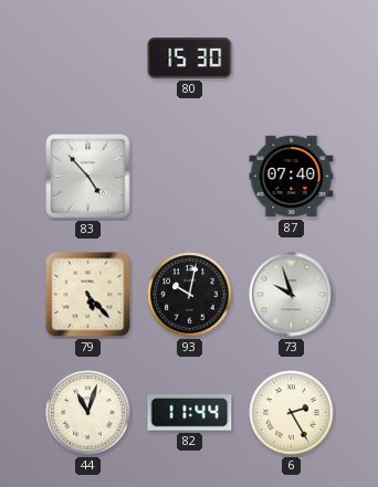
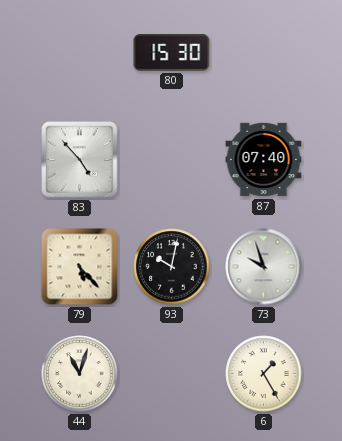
82: 11:44 -> none
6: 2:25 -> 1:25
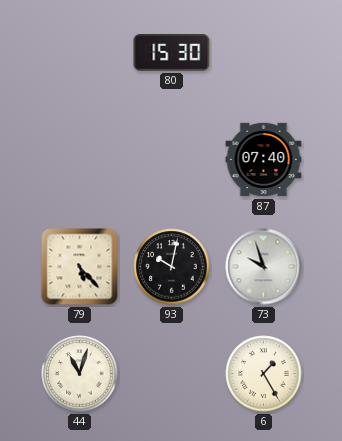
83: 4:53 -> none
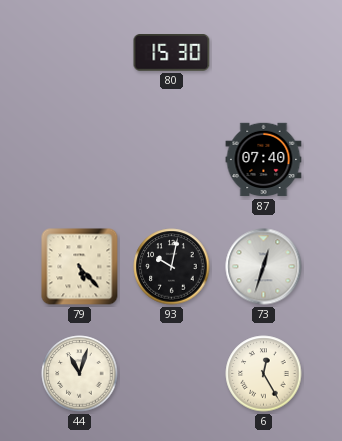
73: 9:57 -> 12:33
6: 1:25 -> 12:25
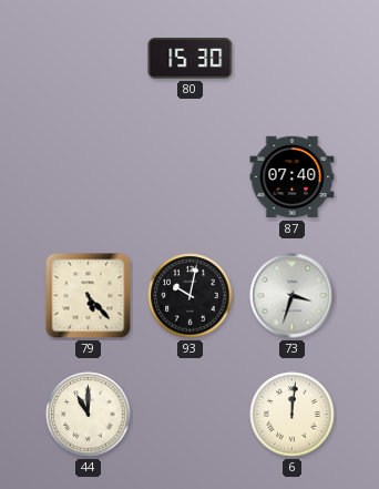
73: 12:33 -> 3:33
44: 11:03 -> 11:00
6: 12:25 -> 12:01
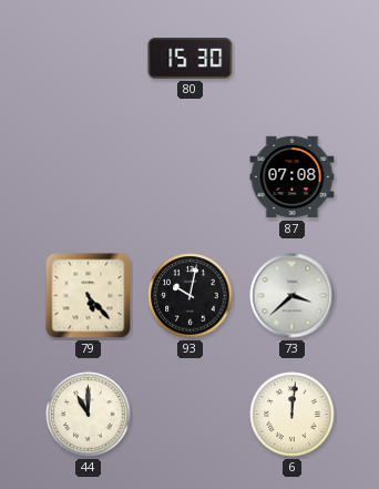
87: 07:40 -> 07:08
73: 3:33 -> 3:38
